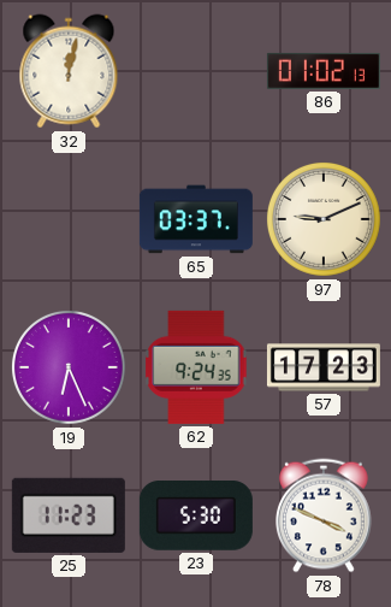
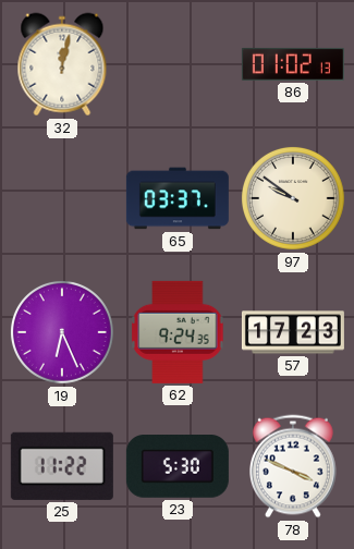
97: 9:11 -> 9:51
25: 11:23 -> 11:22
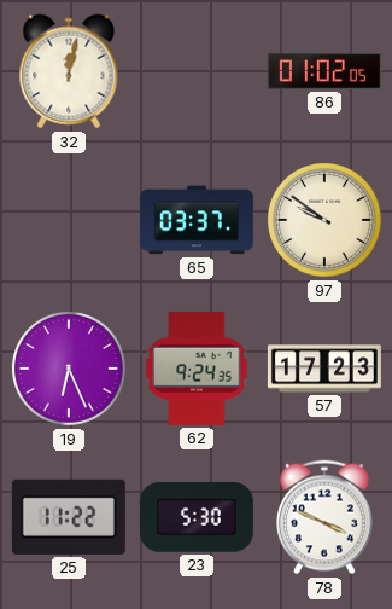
86: 01:02:13 -> 01:02:05
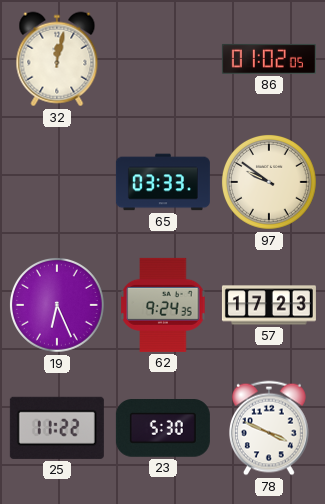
65: 03:37 -> 03:33
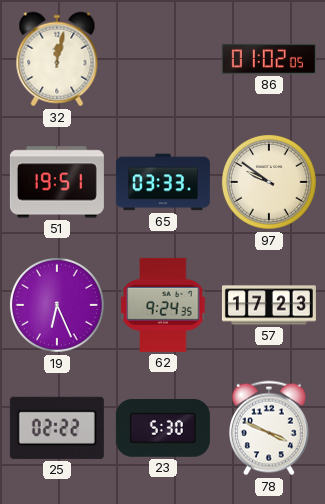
51: none -> 19:51
25: 11:22 -> 02:22
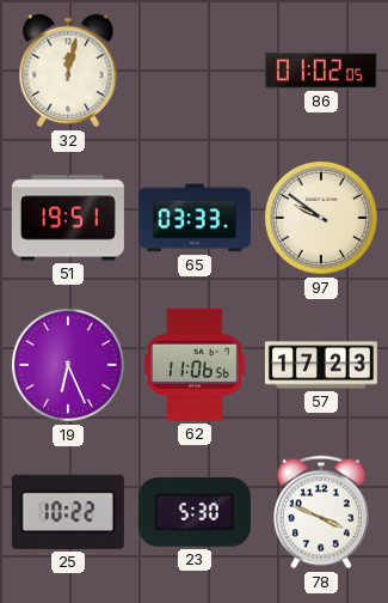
62: 9:24 -> 11:06
25: 02:22 -> 10:22
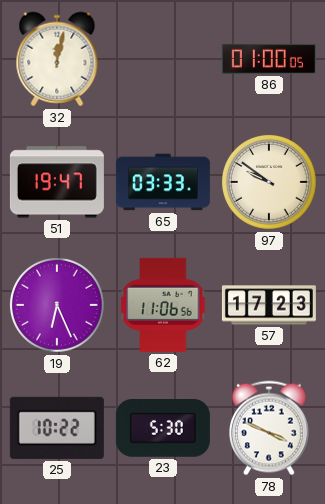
86: 01:02 -> 01:00
51: 19:51 -> 19:47
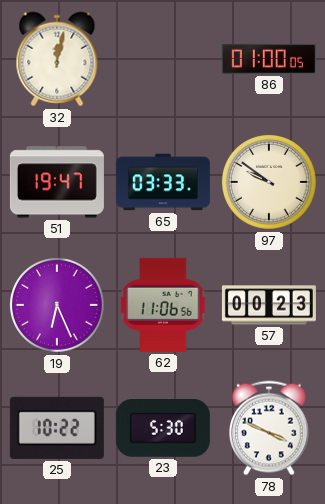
57: 17:23 -> 00:23
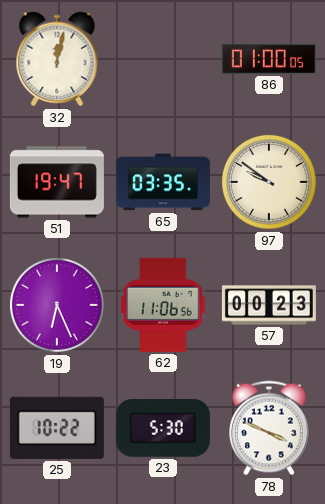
65: 03:33 -> 03:35
